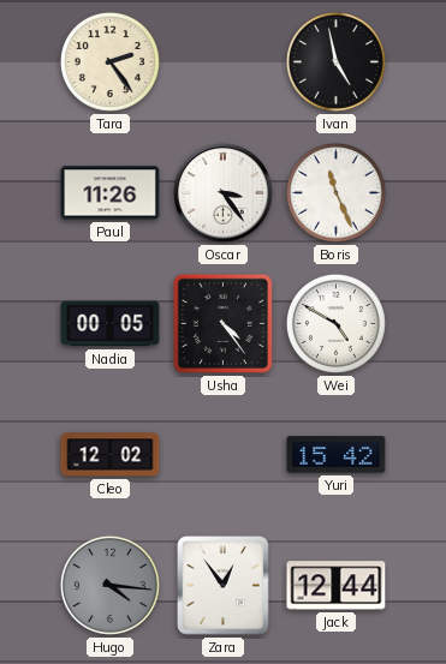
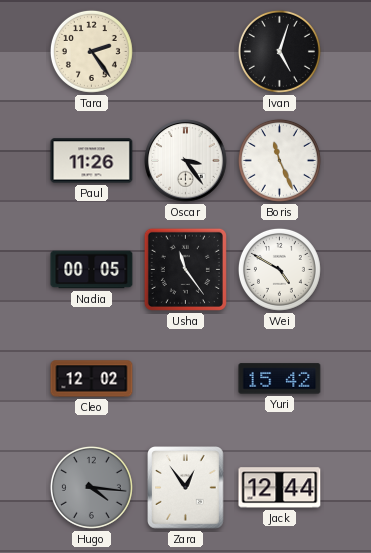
Ivan: 4:58 -> 5:03
Usha: 4:24 -> 11:24
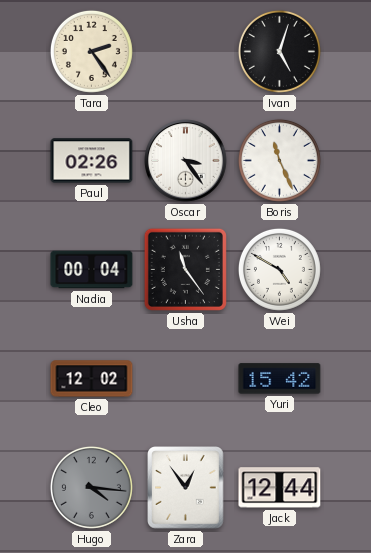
Paul: 11:26 -> 02:26
Nadia: 00:05 -> 00:04
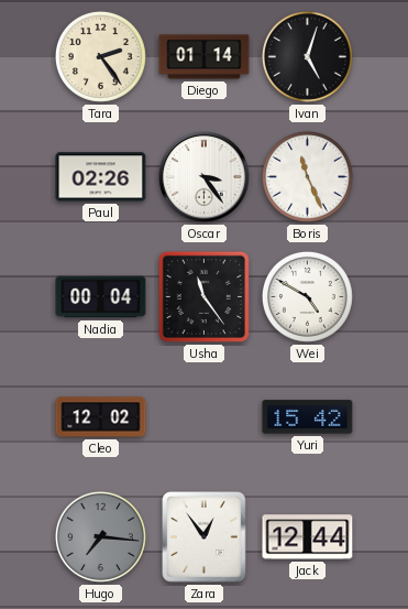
Diego: none -> 01:14
Hugo: 4:16 -> 7:16
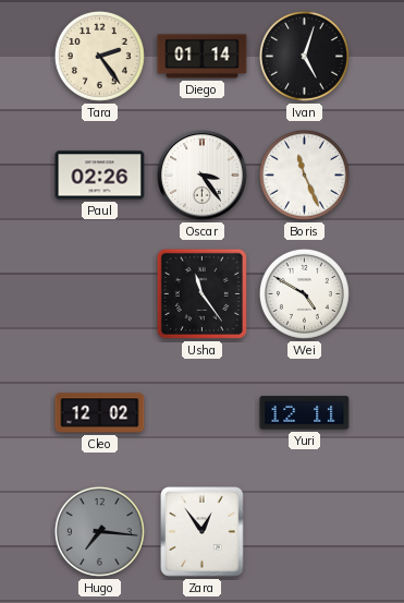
Nadia: 00:04 -> none
Yuri: 15:42 -> 12:11
Jack: 12:44 -> none
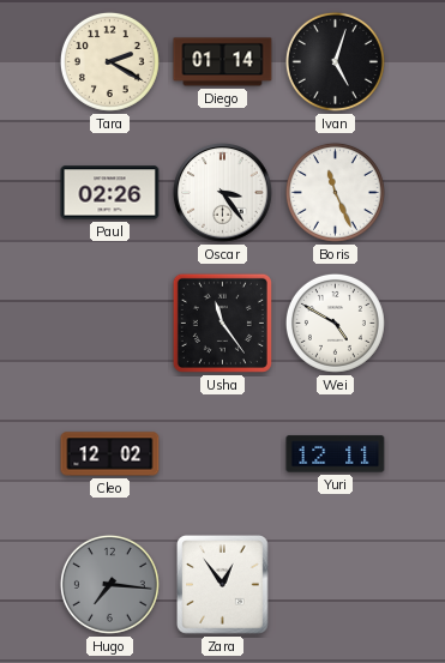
Tara: 2:24 -> 2:20
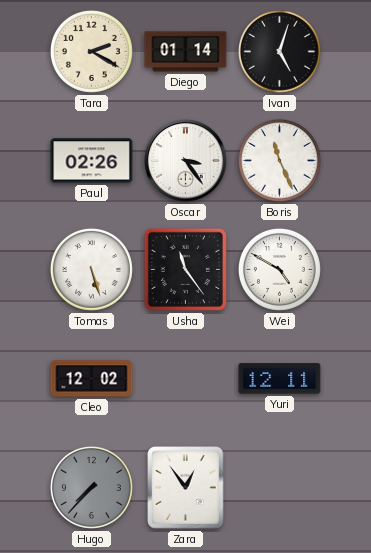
Tomas: none -> 5:27
Hugo: 7:16 -> 7:37
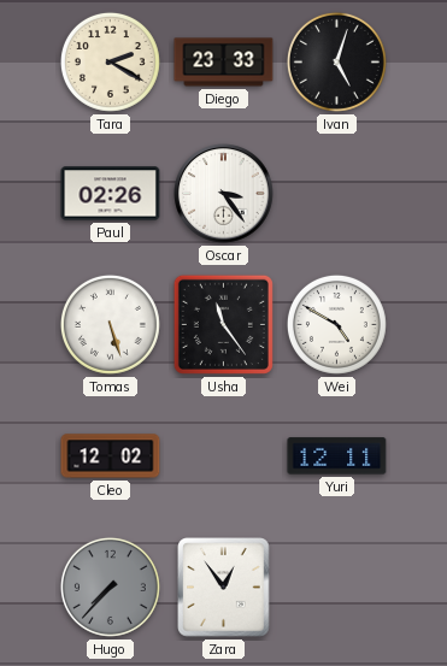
Diego: 01:14 -> 23:33
Boris: 11:26 -> none
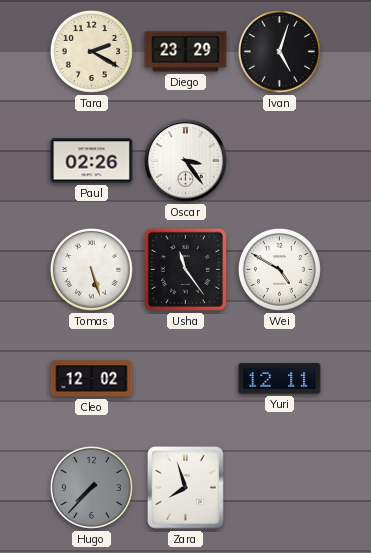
Diego: 23:33 -> 23:29
Zara: 12:54 -> 7:57
